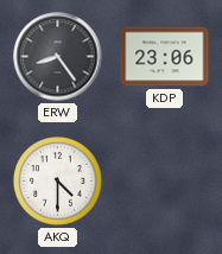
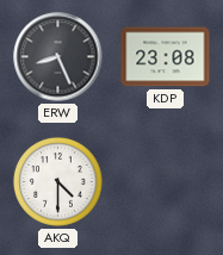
ERW: 8:24 -> 8:26
KDP: 23:06 -> 23:08
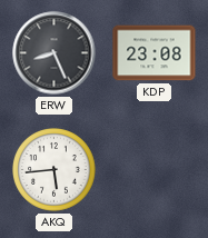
AKQ: 4:30 -> 5:44
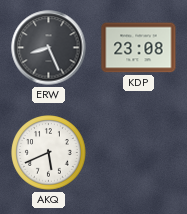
AKQ: 5:44 -> 5:41
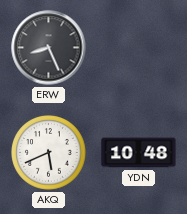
KDP: 23:08 -> none
YDN: none -> 10:48
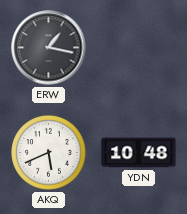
ERW: 8:26 -> 1:17
